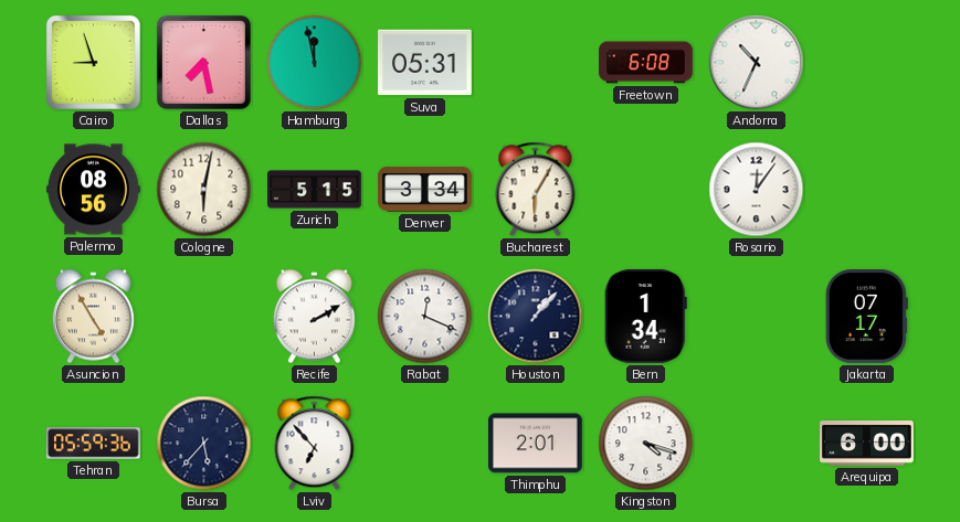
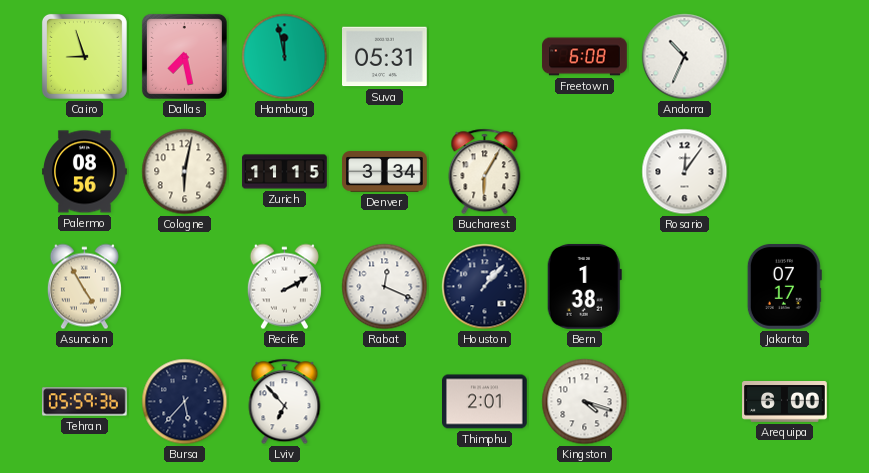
Zurich: 5:15 -> 11:15
Bern: 1:34 -> 1:38
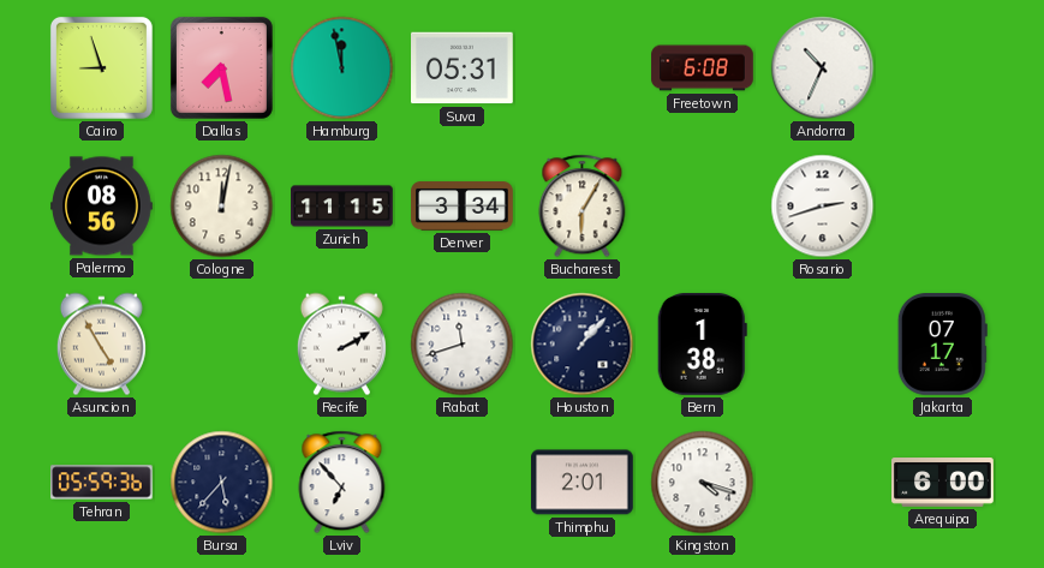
Cologne: 6:02 -> 12:02
Rosario: 12:06 -> 2:42
Rabat: 12:19 -> 11:42
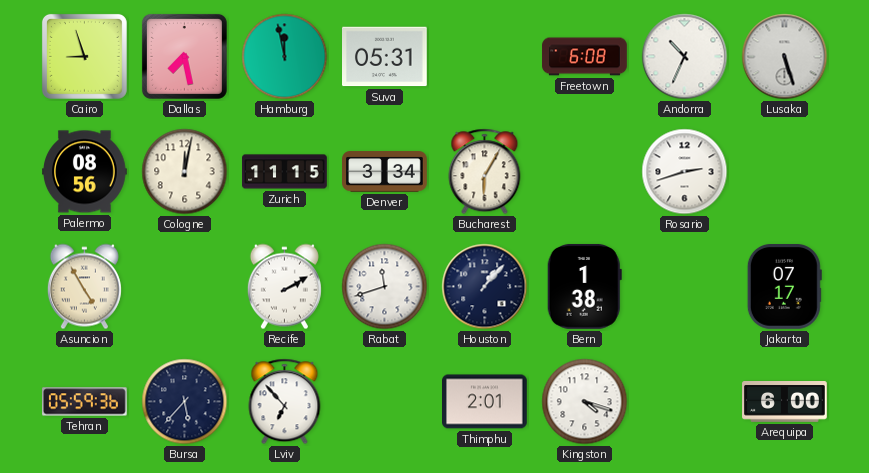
Lusaka: none -> 5:27
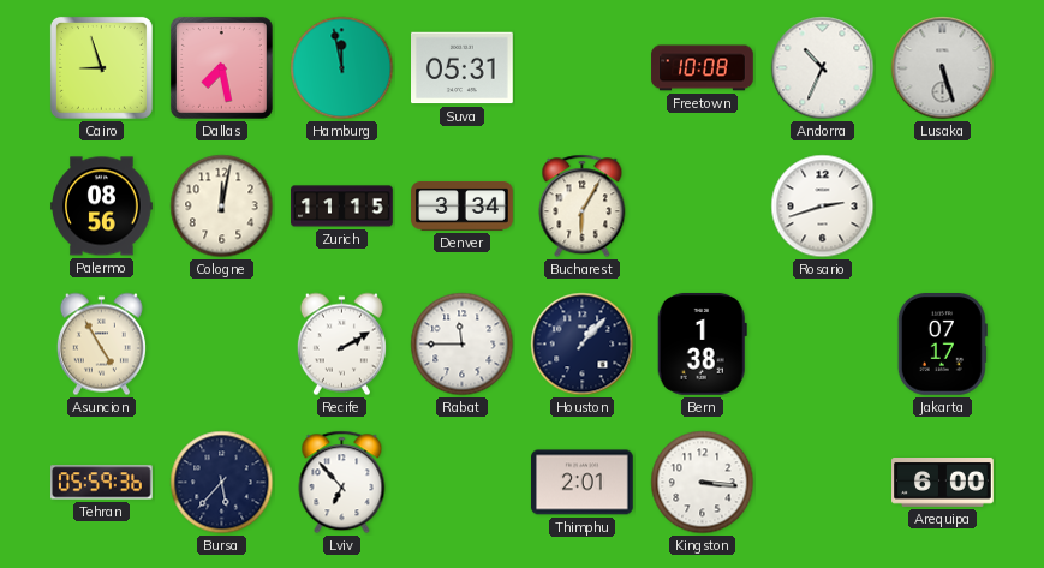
Freetown: 6:08 -> 10:08
Rabat: 11:42 -> 11:45
Kingston: 4:18 -> 3:16
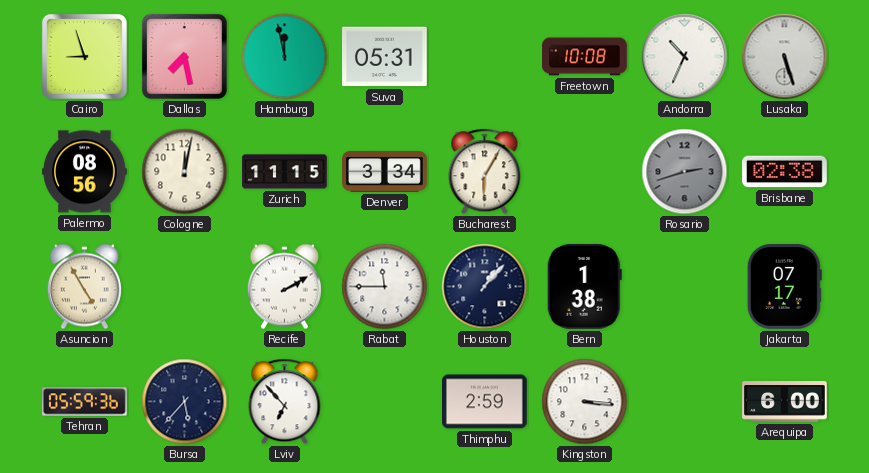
Rosario dial: white -> grey
Brisbane: none -> 02:38
Thimphu: 2:01 -> 2:59
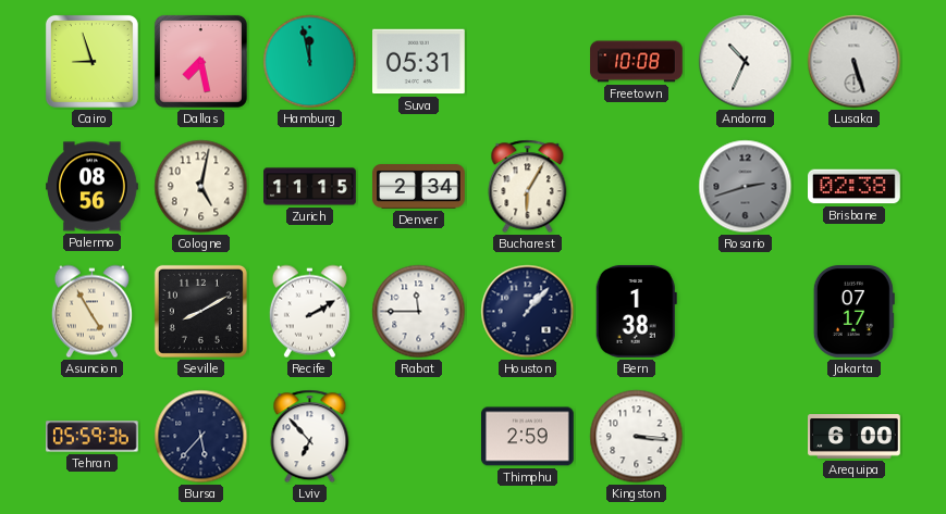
Cologne: 12:02 -> 5:02
Denver: 3:34 -> 2:34
Seville: none -> 8:10
